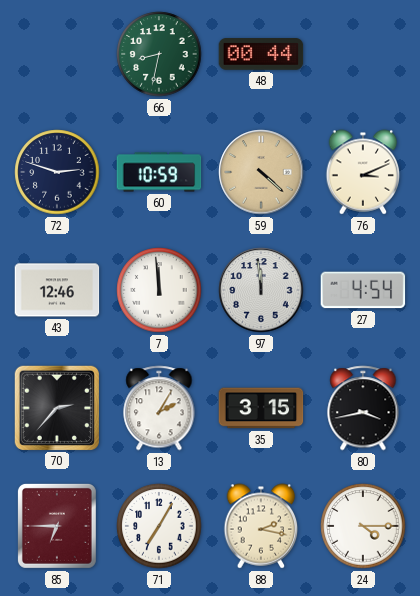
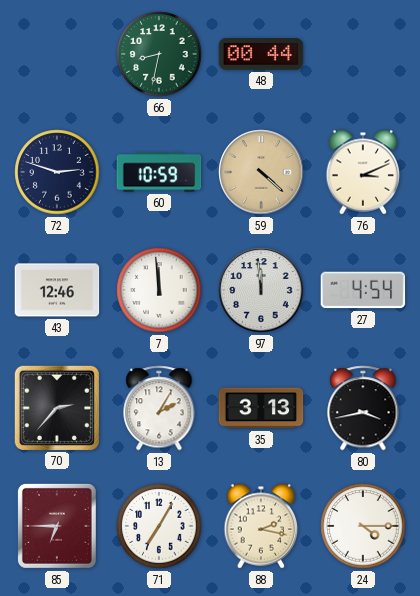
35: 3:15 -> 3:13
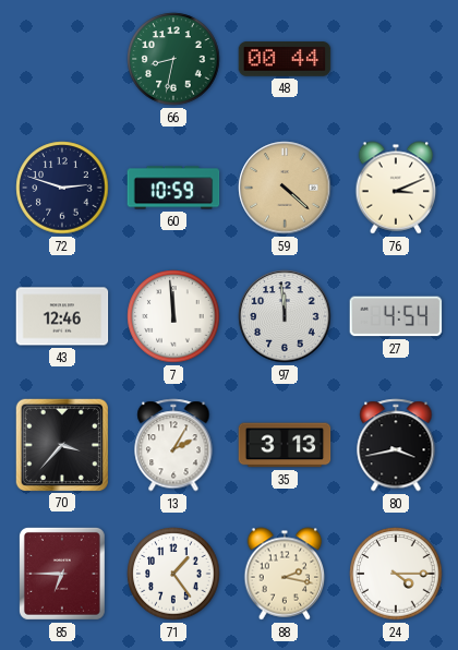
70: 2:37 -> 3:37
71: 7:05 -> 1:24
